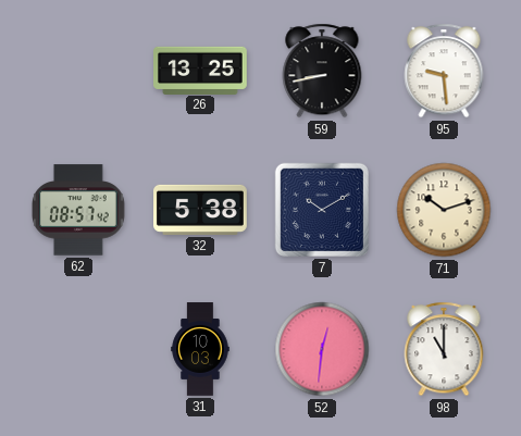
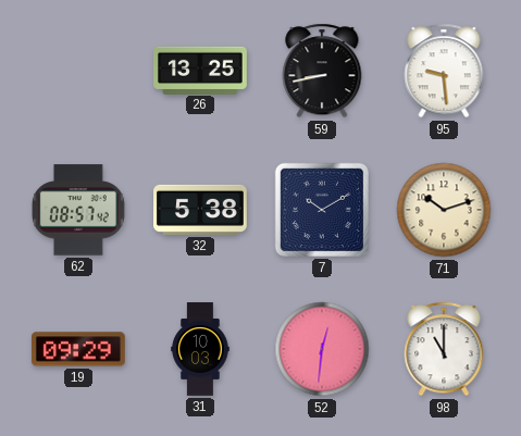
19: none -> 09:29
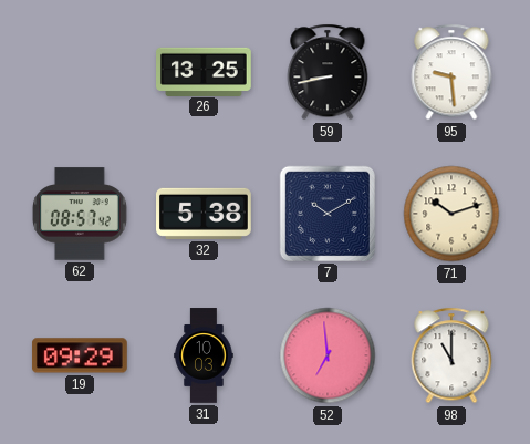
52: 12:31 -> 6:59
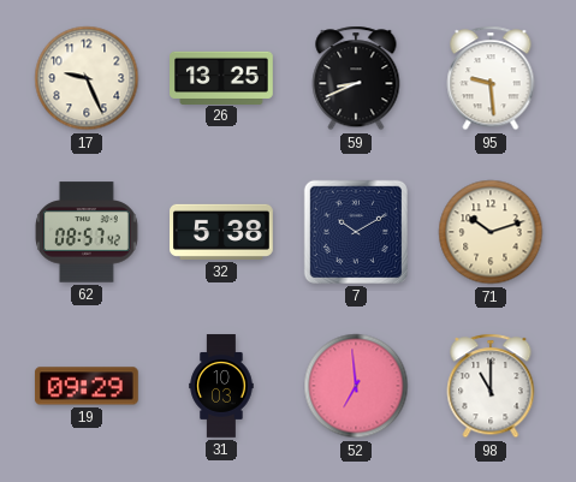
17: none -> 9:26
59: 8:43 -> 8:41
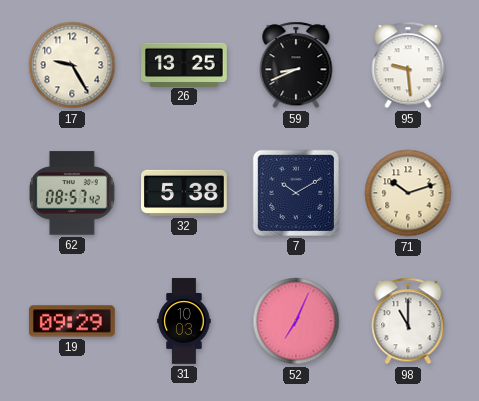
17: 9:26 -> 9:25
52: 6:59 -> 7:04
